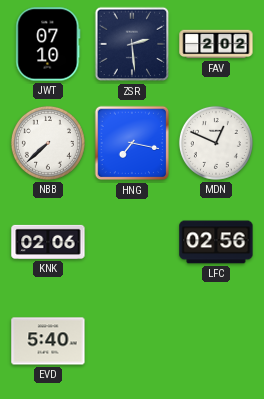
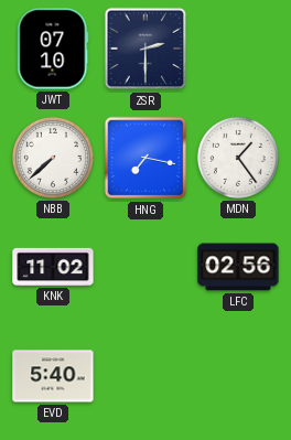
ZSR: 2:29 -> 2:30
FAV: 2:02 -> none
MDN: 12:49 -> 1:24
KNK: 02:06 -> 11:02
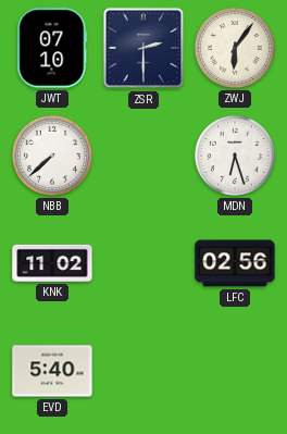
ZWJ: none -> 6:06
HNG: 7:17 -> none
MDN: 1:24 -> 6:27
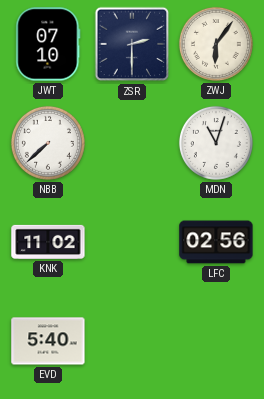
MDN: 6:27 -> 11:03
